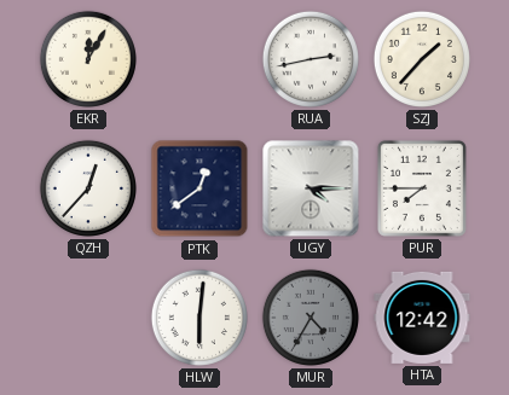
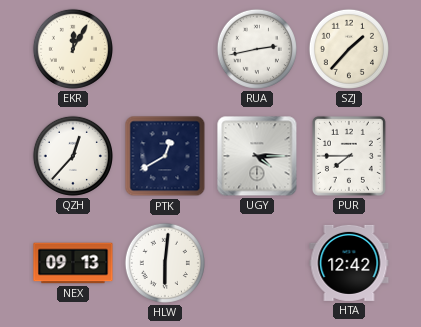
PTK: 12:39 -> 12:40
NEX: none -> 09:13
MUR: 4:35 -> none
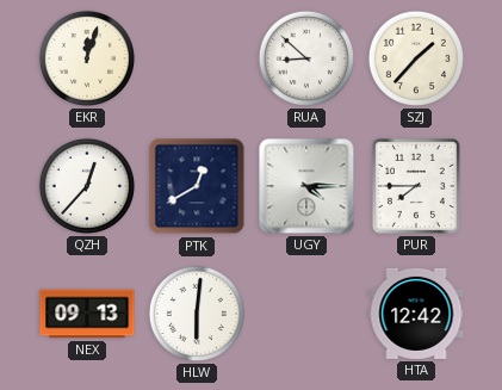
EKR: 12:05 -> 12:03
RUA: 2:43 -> 8:52
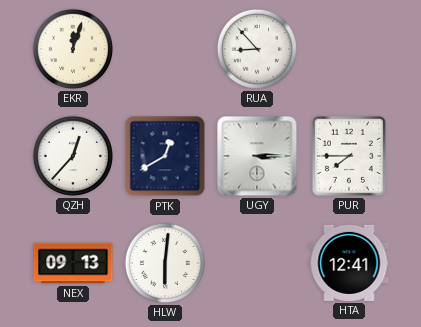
RUA: 8:52 -> 8:53
SZJ: 1:37 -> none
UGY: 4:15 -> 3:15
HTA: 12:42 -> 12:41
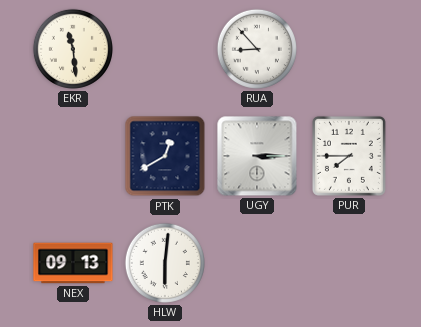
EKR: 12:03 -> 11:29
QZH: 12:37 -> none
HTA: 12:41 -> none
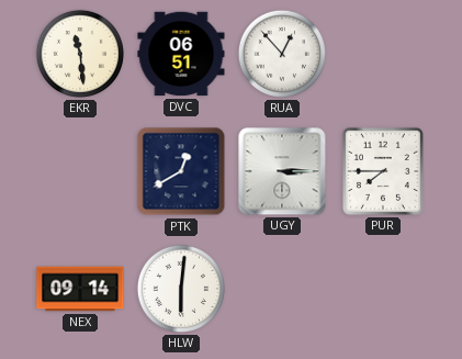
DVC: none -> 06:51
RUA: 8:53 -> 12:53
NEX: 09:13 -> 09:14
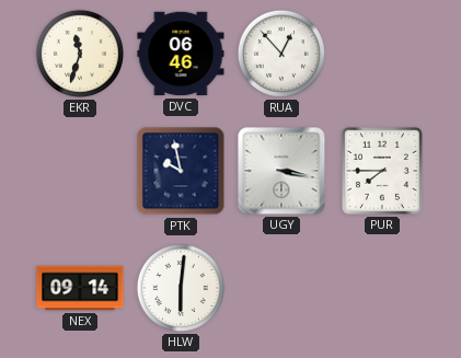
EKR: 11:29 -> 11:33
DVC: 06:51 -> 06:46
PTK: 12:40 -> 9:58
UGY: 3:15 -> 3:17
